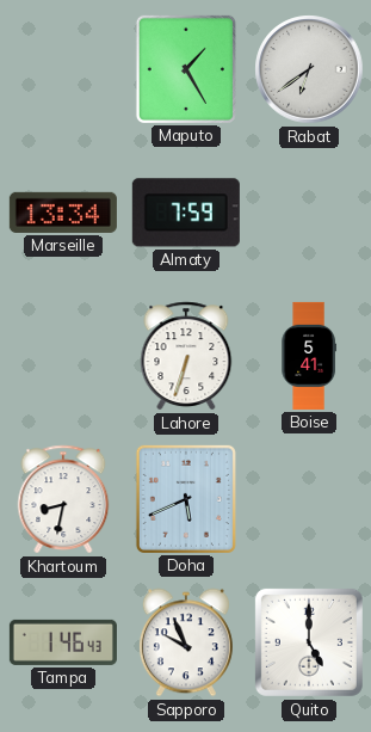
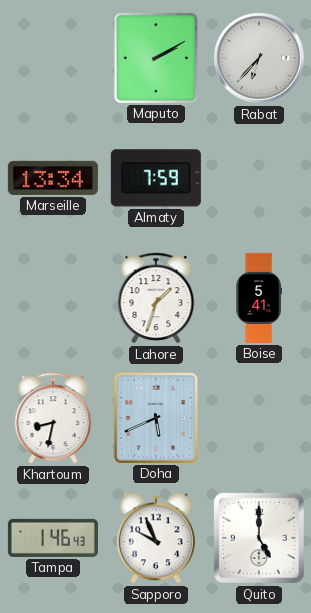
Maputo: 1:25 -> 2:10
Rabat: 6:39 -> 6:37
Lahore: 6:33 -> 1:33
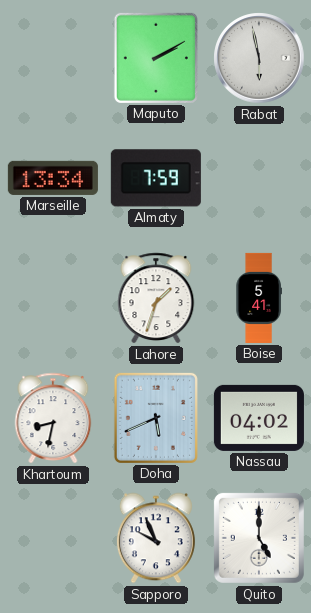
Rabat: 6:37 -> 5:58
Nassau: none -> 04:02
Tampa: 1:46 -> none
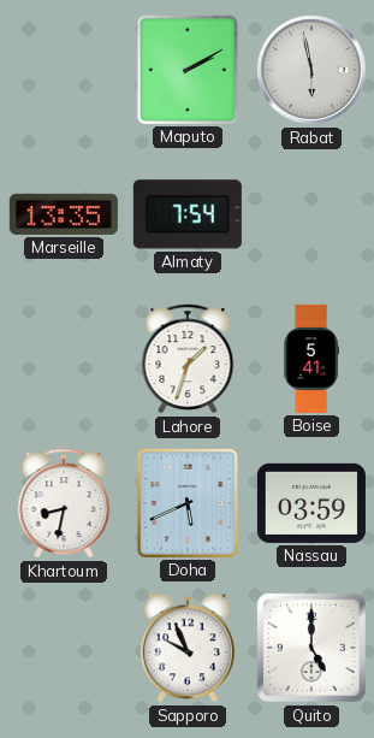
Marseille: 13:34 -> 13:35
Almaty: 7:59 -> 7:54
Nassau: 04:02 -> 03:59
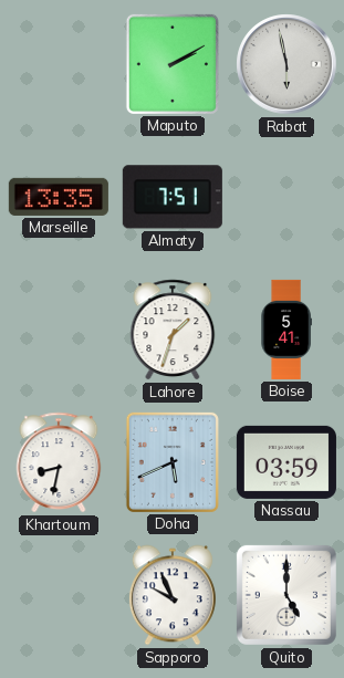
Almaty: 7:54 -> 7:51
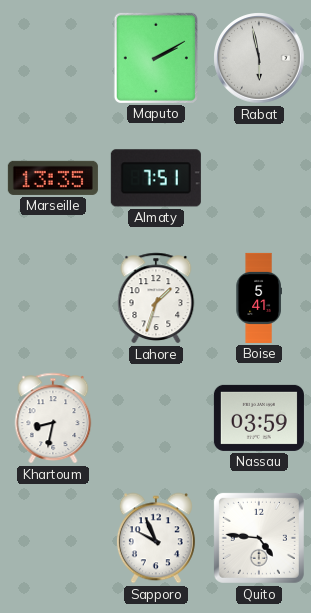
Doha: 5:41 -> none
Quito: 5:00 -> 4:46
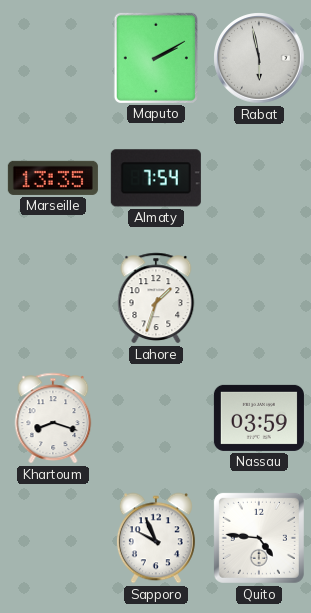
Almaty: 7:51 -> 7:54
Boise: 5:41 -> none
Khartoum: 8:32 -> 8:18
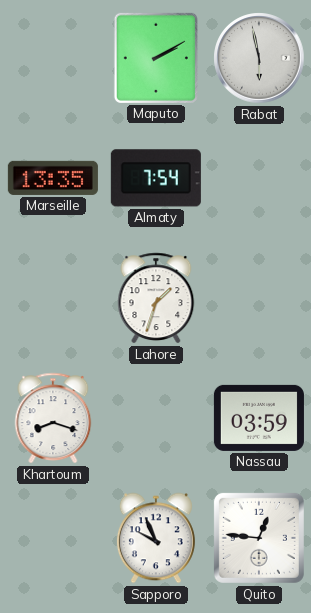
Quito: 4:46 -> 12:46
